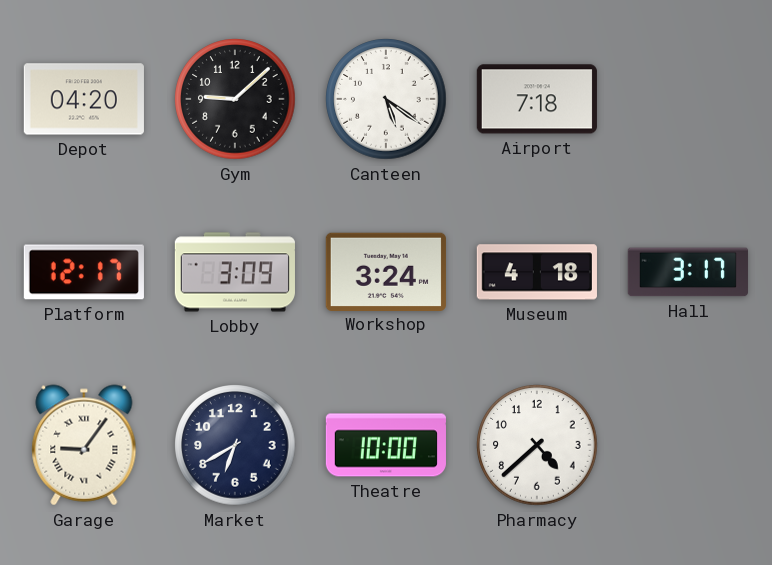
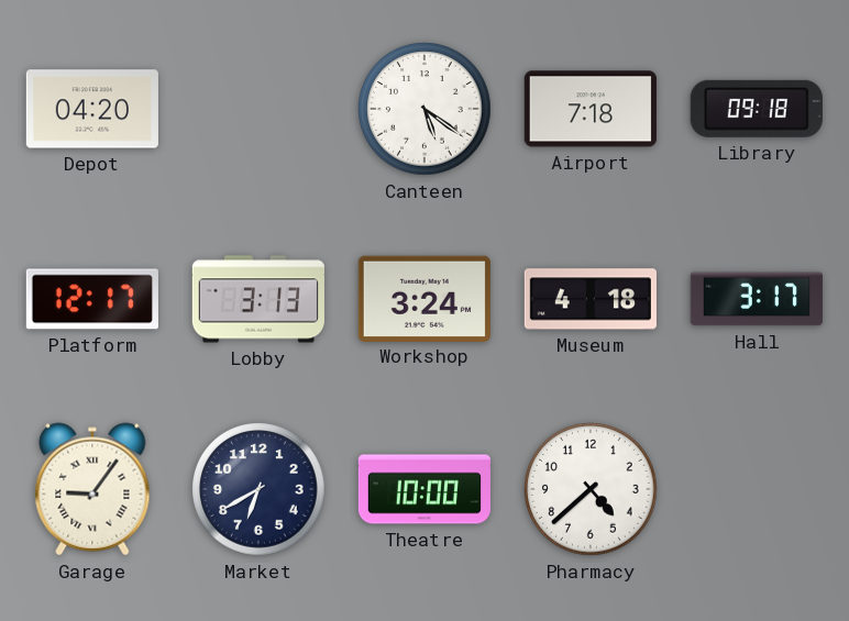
Gym: 9:08 -> none
Library: none -> 09:18
Lobby: 3:09 -> 3:13
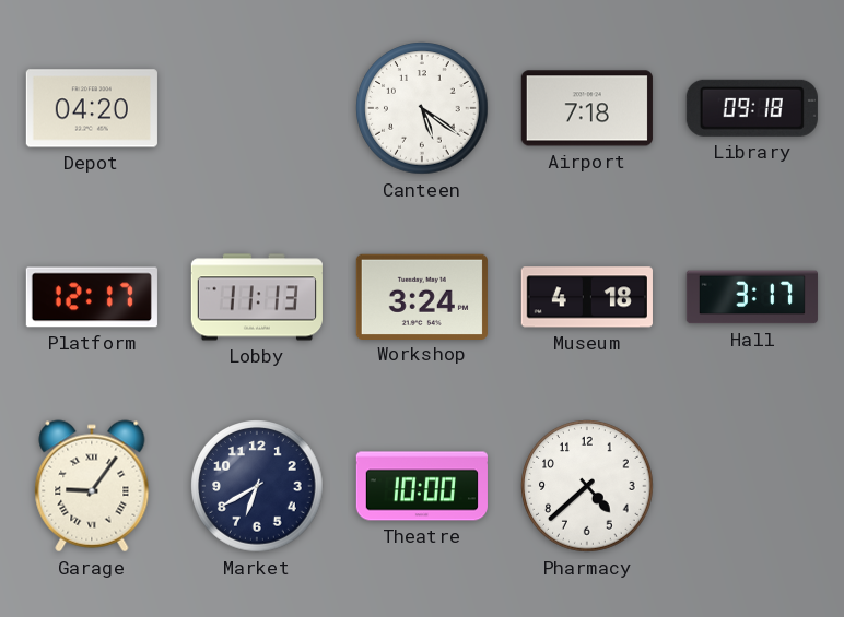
Lobby: 3:13 -> 11:13
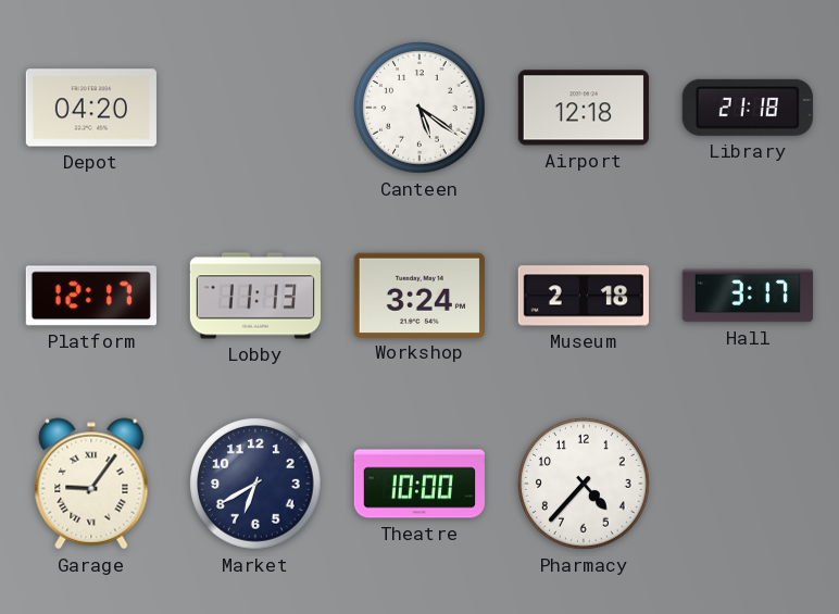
Airport: 7:18 -> 12:18
Library: 09:18 -> 21:18
Museum: 4:18 -> 2:18
Pharmacy: 4:38 -> 4:37
